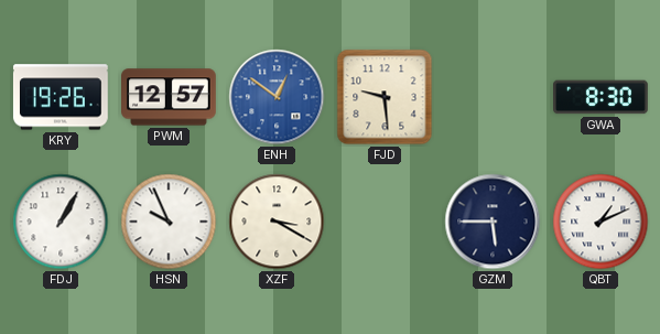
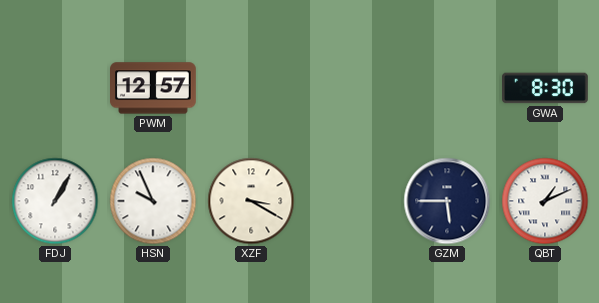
KRY: 19:26 -> none
ENH: 12:51 -> none
FJD: 9:29 -> none
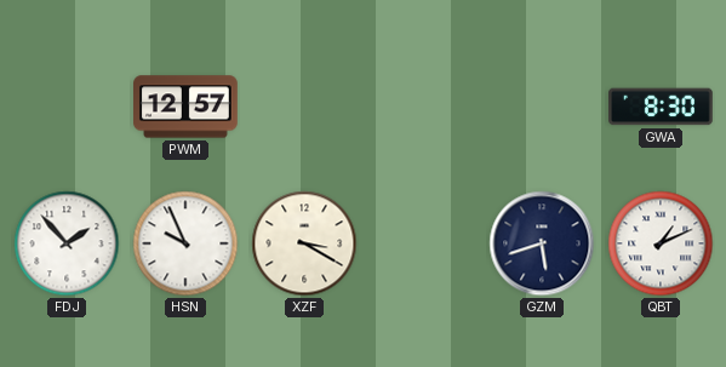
FDJ: 1:05 -> 1:53
GZM: 5:45 -> 5:42
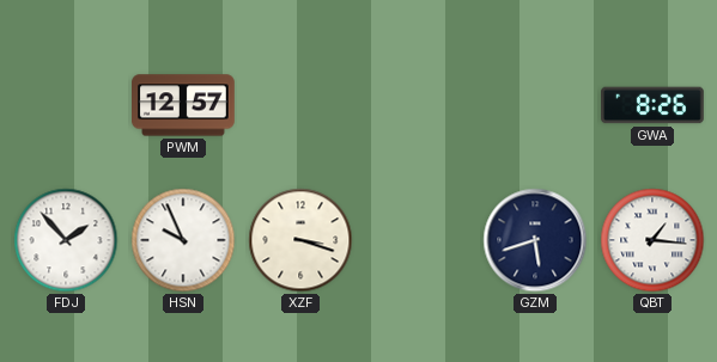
GWA: 8:30 -> 8:26
XZF: 3:20 -> 3:18
QBT: 1:11 -> 1:16
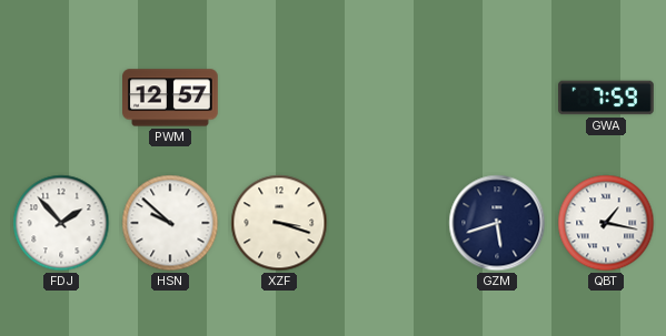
GWA: 8:26 -> 7:59
HSN: 9:56 -> 9:52
QBT: 1:16 -> 1:17
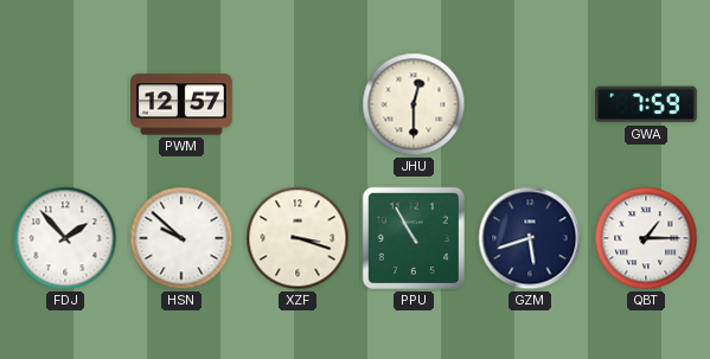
JHU: none -> 12:30
PPU: none -> 10:55
QBT: 1:17 -> 1:15
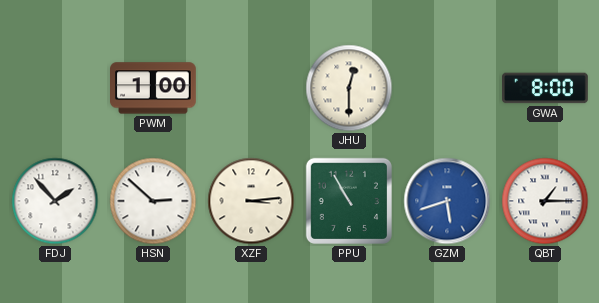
PWM: 12:57 -> 1:00
GWA: 7:59 -> 8:00
HSN: 9:52 -> 2:52
XZF: 3:18 -> 3:14
GZM dial: navy -> blue
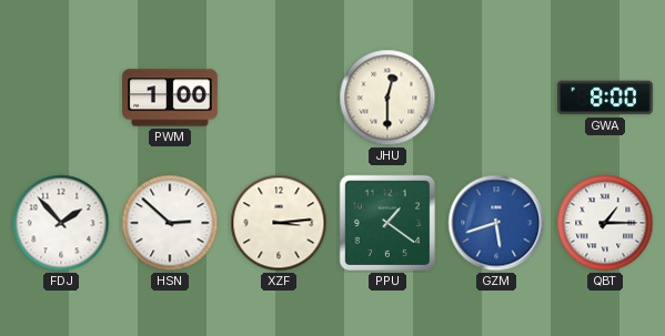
PPU: 10:55 -> 1:21
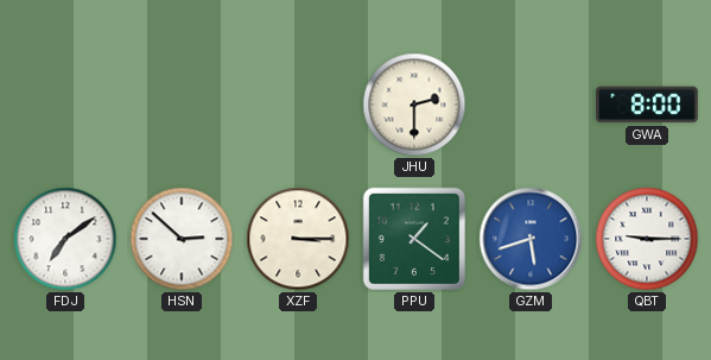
PWM: 1:00 -> none
JHU: 12:30 -> 2:30
FDJ: 1:53 -> 7:09
XZF: 3:14 -> 3:15
QBT: 1:15 -> 9:15
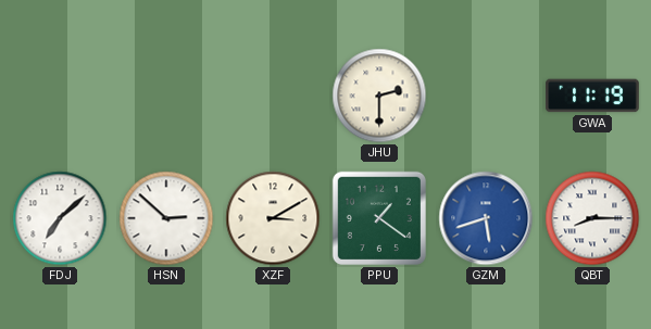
GWA: 8:00 -> 11:19
FDJ: 7:09 -> 7:08
XZF: 3:15 -> 3:10
QBT: 9:15 -> 8:15
